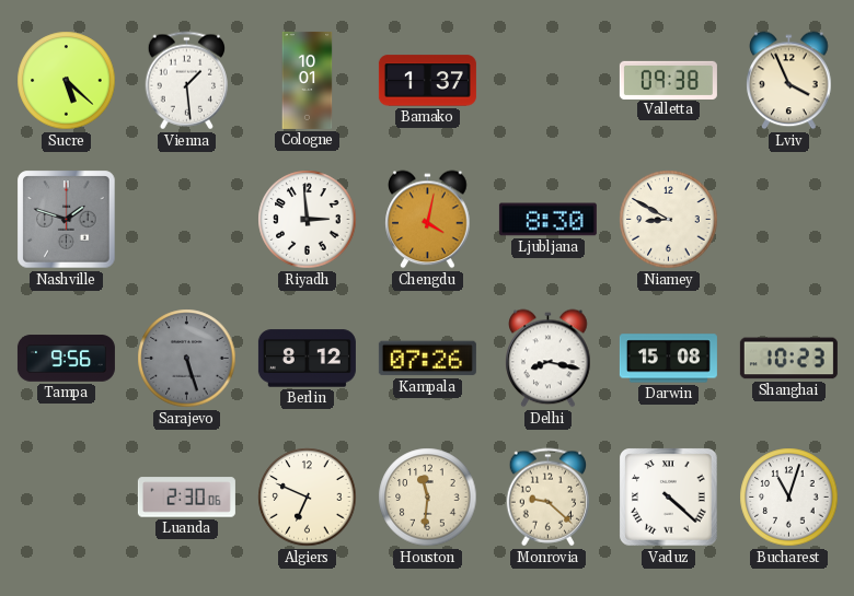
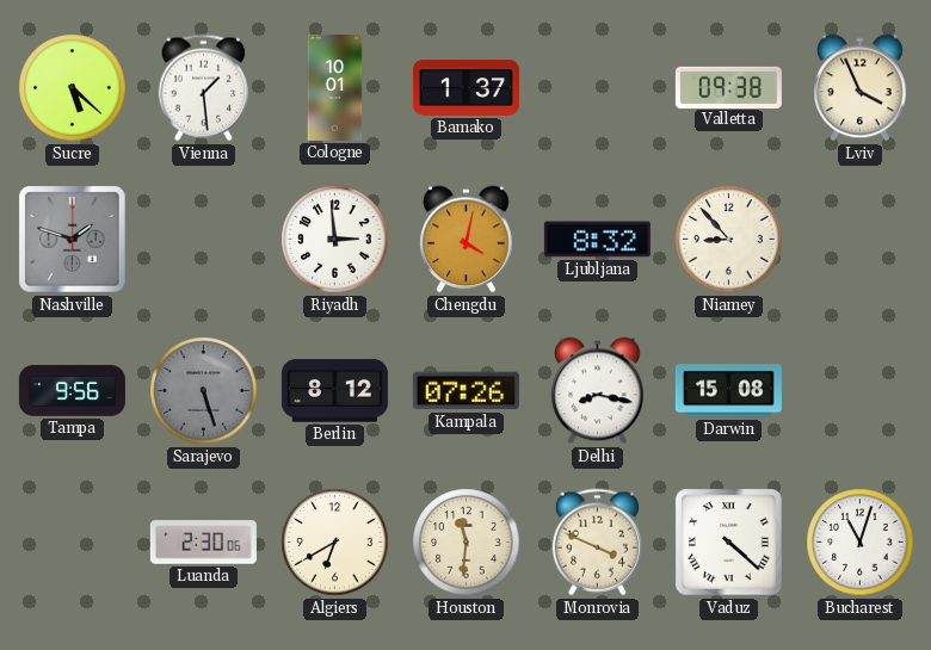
Ljubljana: 8:30 -> 8:32
Niamey: 8:50 -> 8:53
Shanghai: 10:23 -> none
Algiers: 6:49 -> 6:40
Monrovia: 9:22 -> 3:49
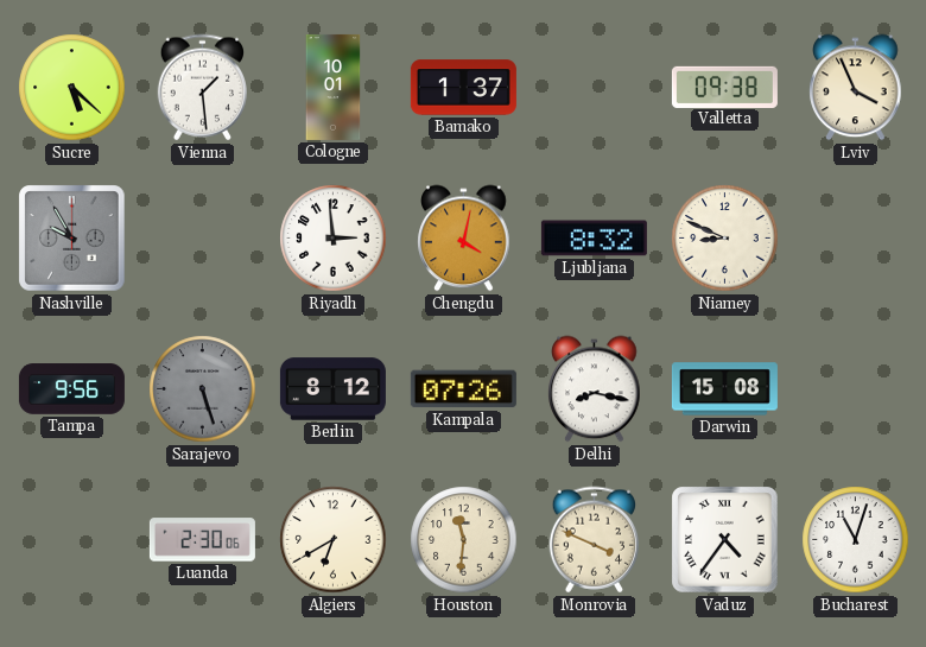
Nashville: 1:48 -> 9:55
Niamey: 8:53 -> 8:49
Vaduz: 4:22 -> 4:36
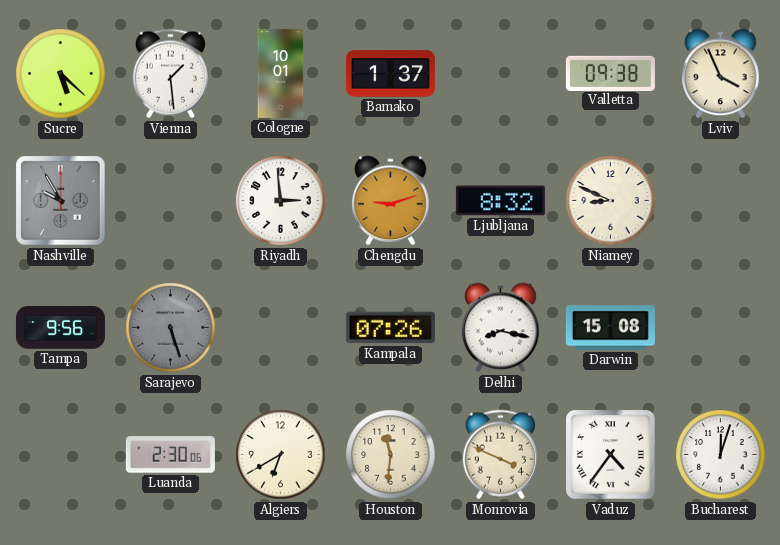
Chengdu: 4:02 -> 9:12
Berlin: 8:12 -> none
Bucharest: 11:03 -> 12:03
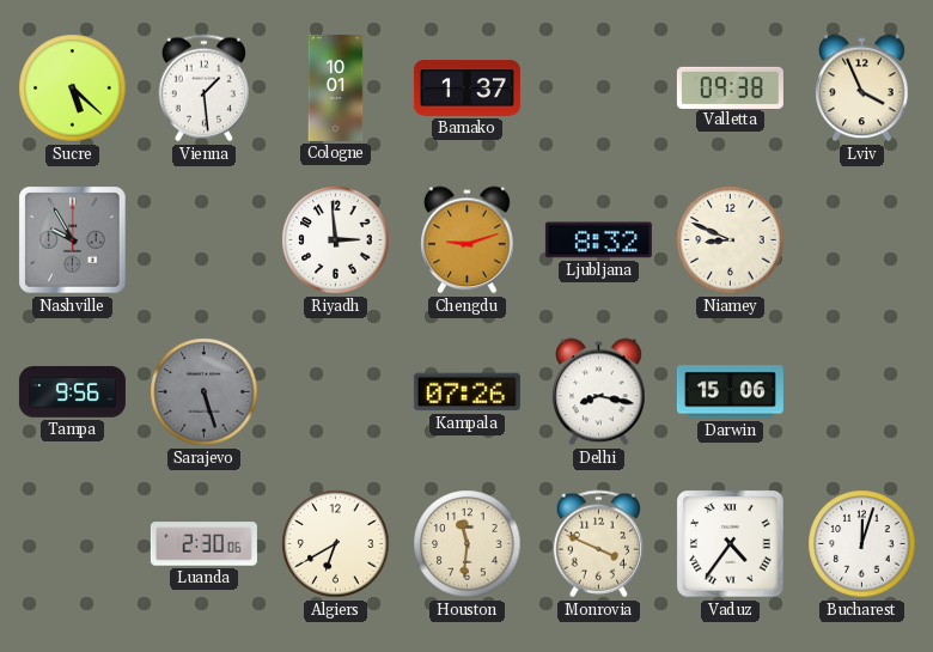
Darwin: 15:08 -> 15:06
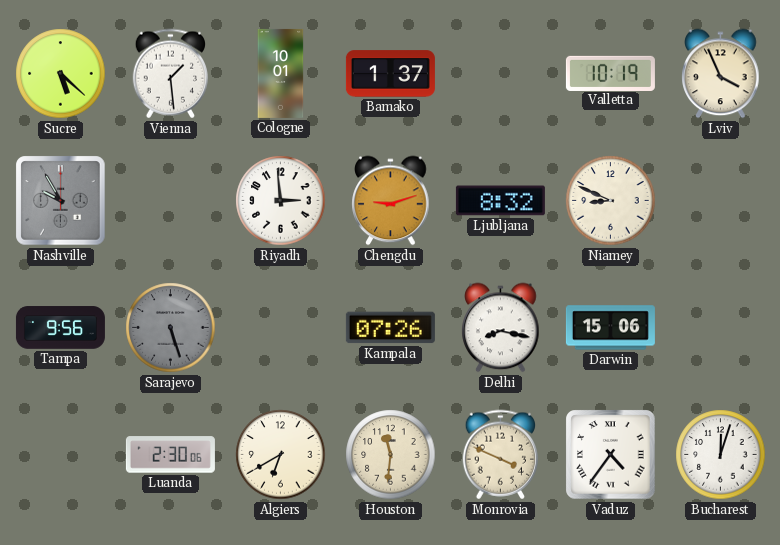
Valletta: 09:38 -> 10:19
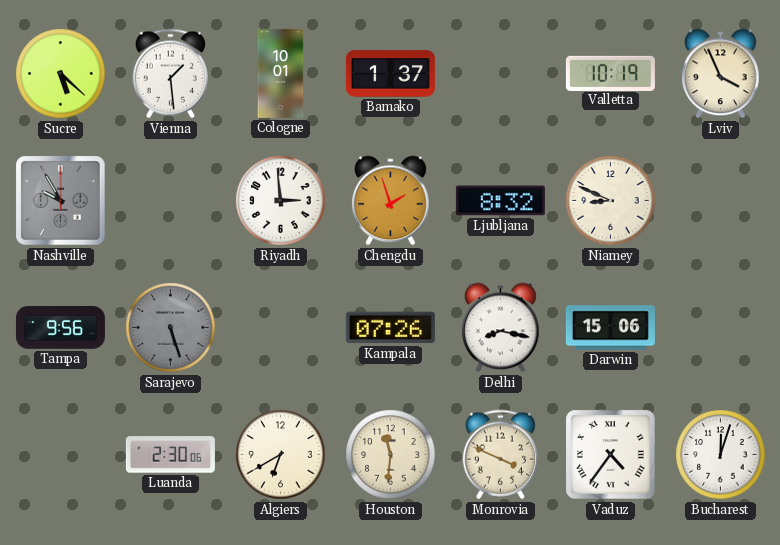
Chengdu: 9:12 -> 1:57
